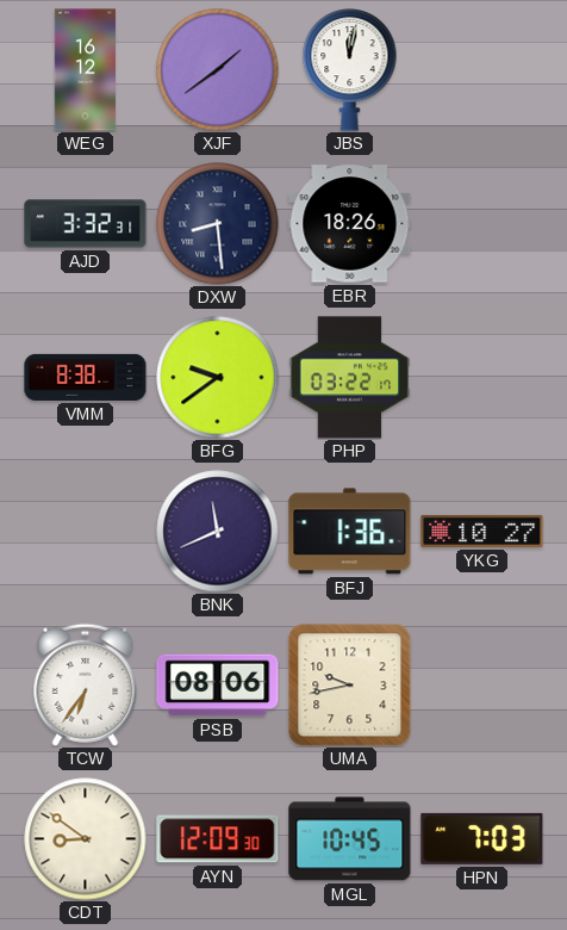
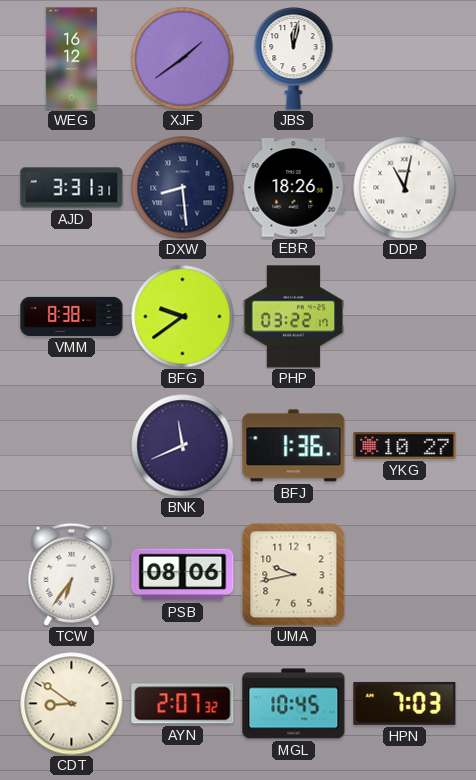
AJD: 3:32 -> 3:31
DDP: none -> 11:02
AYN: 12:09 -> 2:07
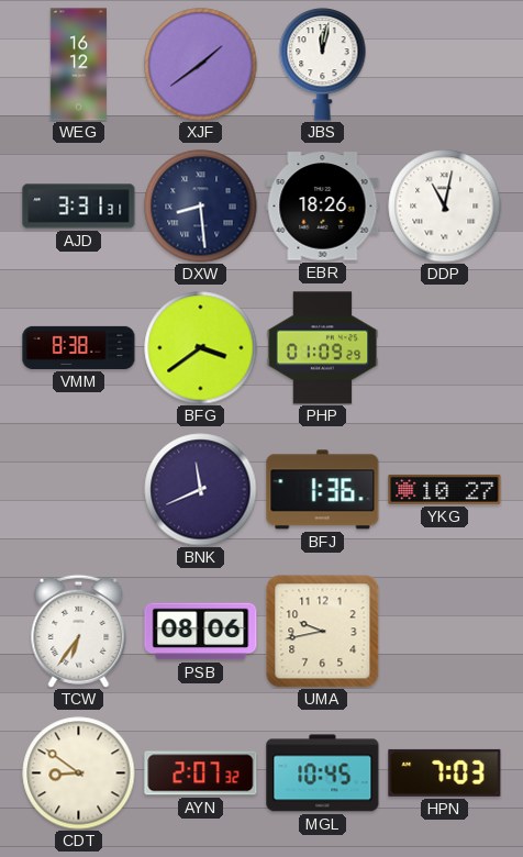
BFG: 9:39 -> 3:39
PHP: 03:22 -> 01:09
